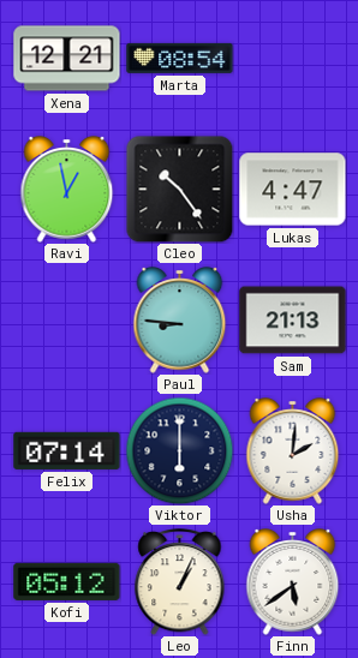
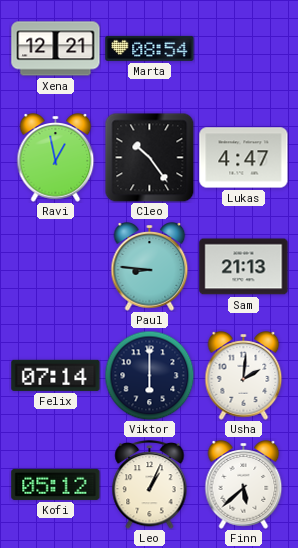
Finn: 5:39 -> 5:38
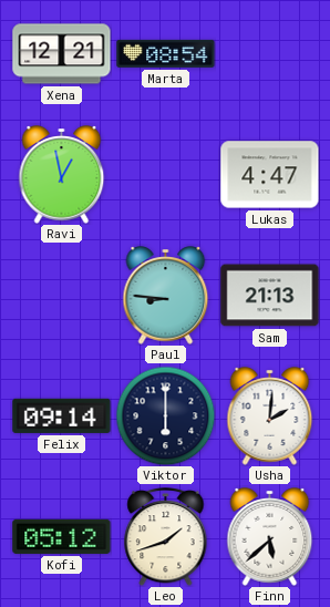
Cleo: 10:24 -> none
Felix: 07:14 -> 09:14
Leo: 1:04 -> 1:42
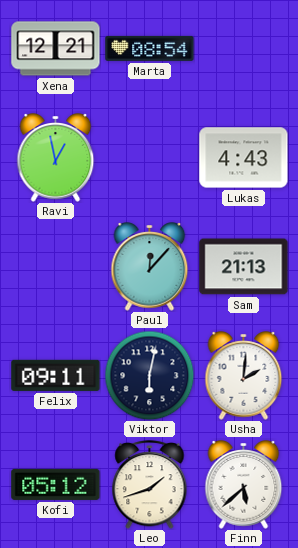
Lukas: 4:47 -> 4:43
Paul: 8:46 -> 12:07
Felix: 09:14 -> 09:11
Viktor: 6:00 -> 6:02
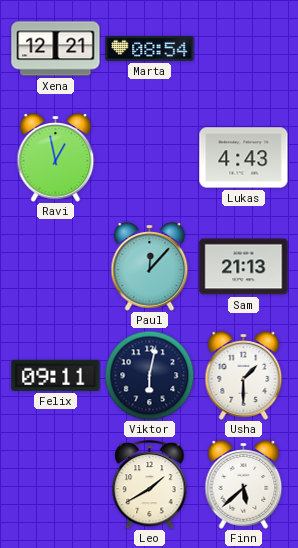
Usha: 2:01 -> 1:30
Kofi: 05:12 -> none
Leo: 1:42 -> 1:40
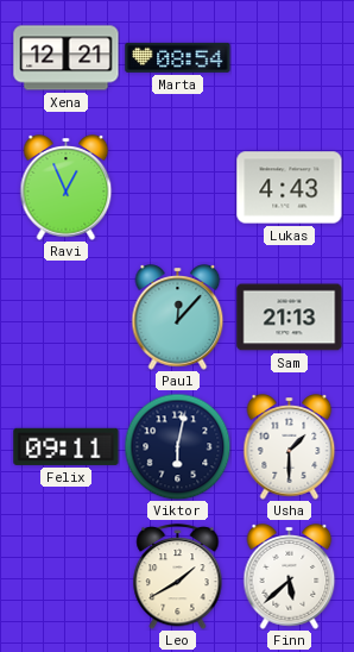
Ravi: 12:58 -> 12:56
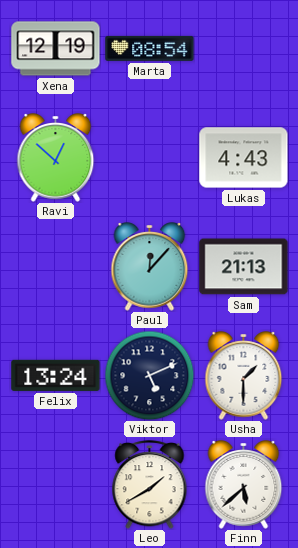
Xena: 12:21 -> 12:19
Ravi: 12:56 -> 12:52
Felix: 09:11 -> 13:24
Viktor: 6:02 -> 5:11
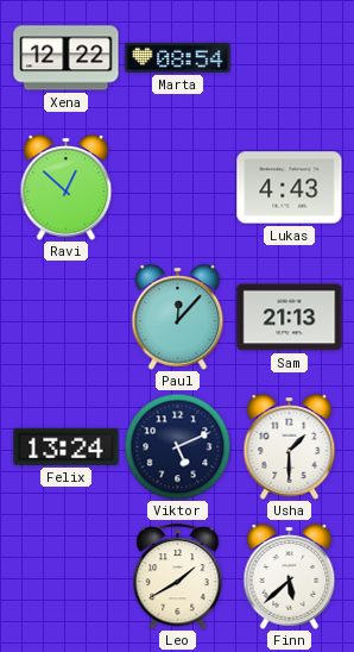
Xena: 12:19 -> 12:22
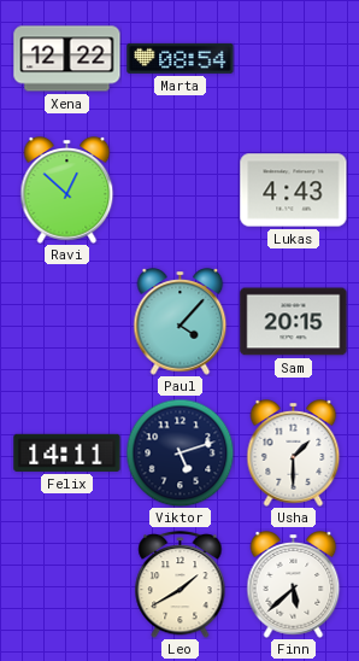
Paul: 12:07 -> 4:07
Sam: 21:13 -> 20:15
Felix: 13:24 -> 14:11
Viktor: 5:11 -> 5:12
